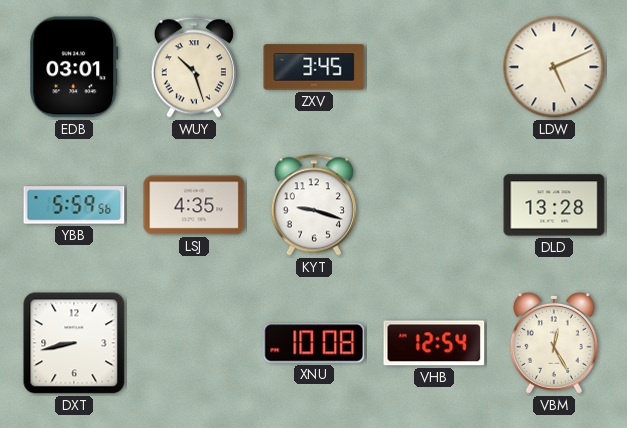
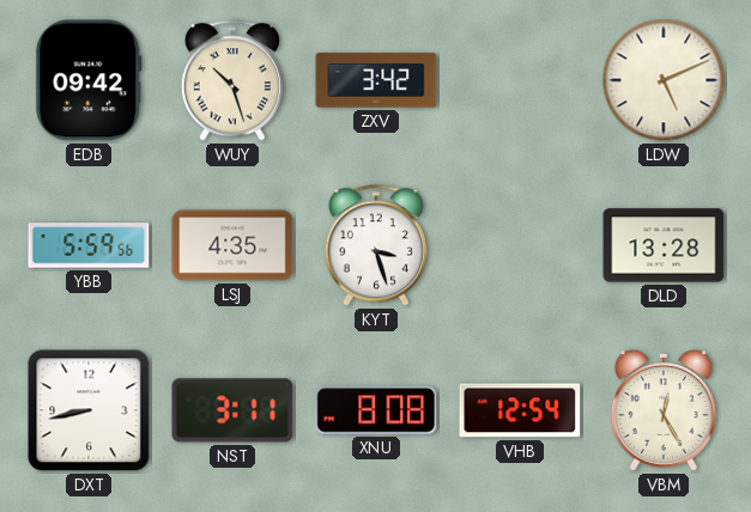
EDB: 03:01 -> 09:42
ZXV: 3:45 -> 3:42
KYT: 9:18 -> 3:27
NST: none -> 3:11
XNU: 10:08 -> 8:08
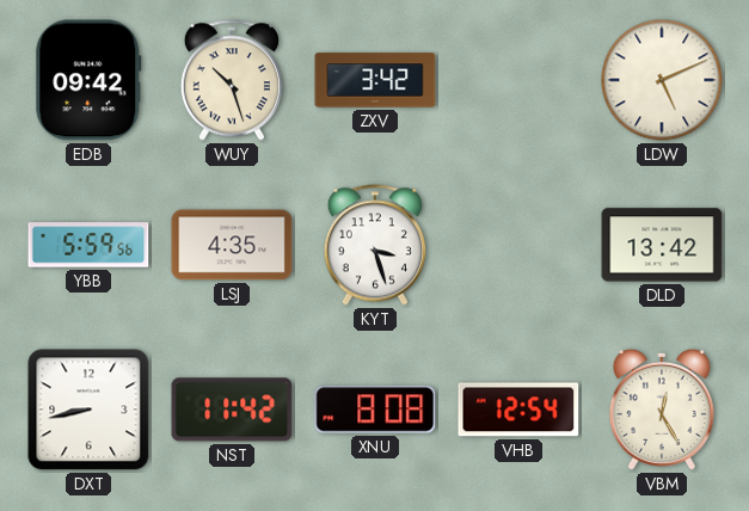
DLD: 13:28 -> 13:42
NST: 3:11 -> 11:42
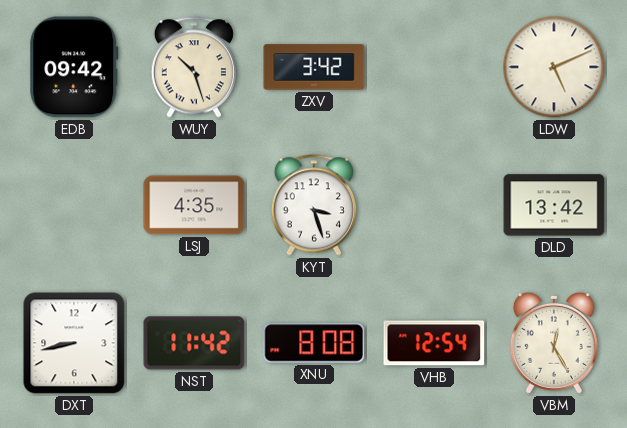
YBB: 5:59 -> none
